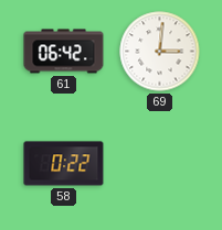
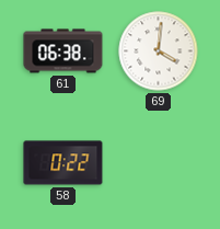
61: 06:42 -> 06:38
69: 3:01 -> 4:01
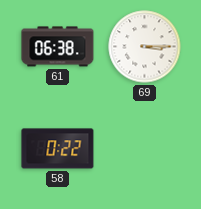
69: 4:01 -> 3:15
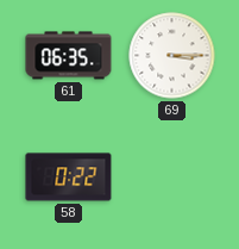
61: 06:38 -> 06:35
